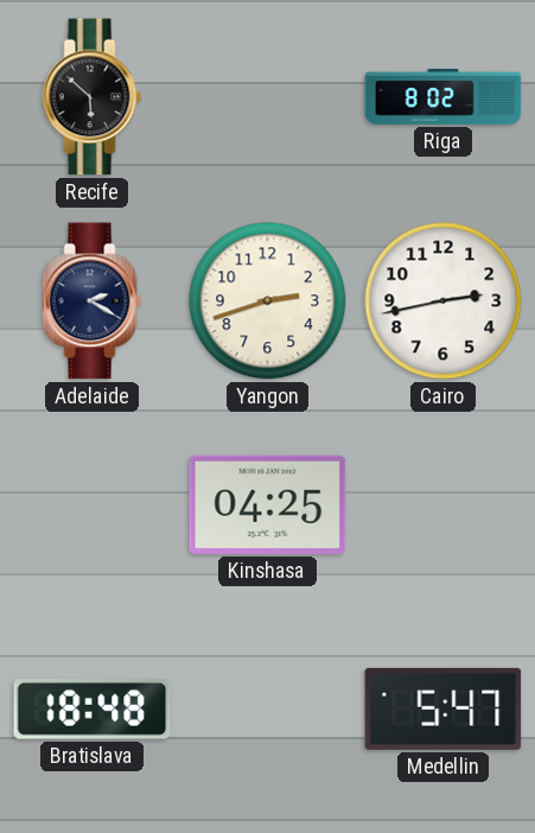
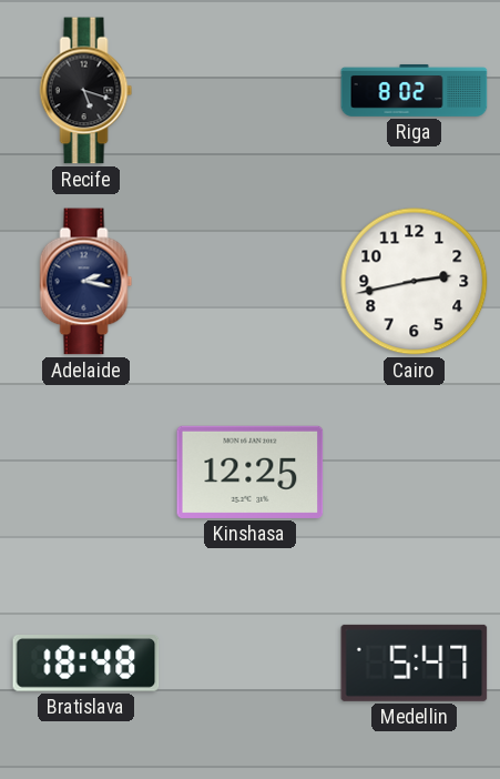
Recife: 5:52 -> 5:18
Adelaide: 2:20 -> 2:17
Yangon: 2:42 -> none
Kinshasa: 04:25 -> 12:25
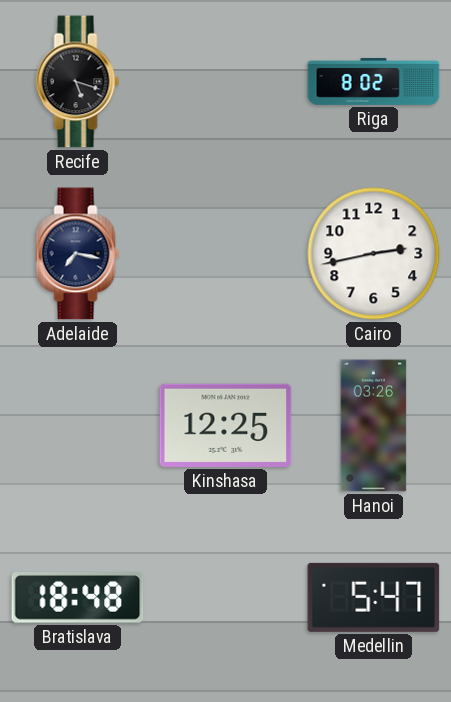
Adelaide: 2:17 -> 7:17
Hanoi: none -> 03:26
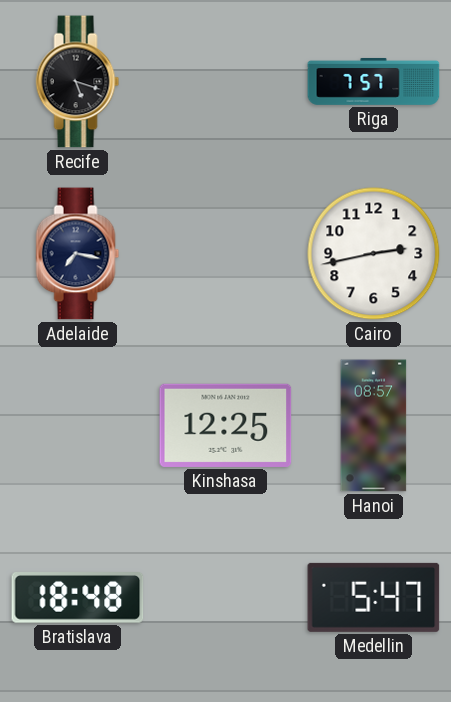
Riga: 8:02 -> 7:57
Hanoi: 03:26 -> 08:57
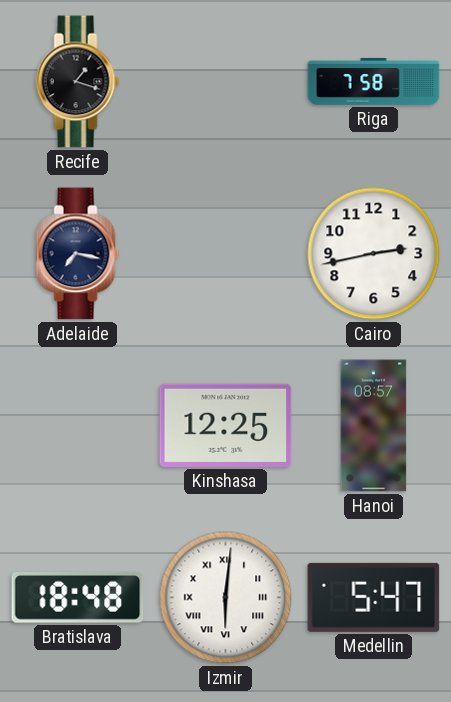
Recife: 5:18 -> 1:18
Riga: 7:57 -> 7:58
Izmir: none -> 6:01
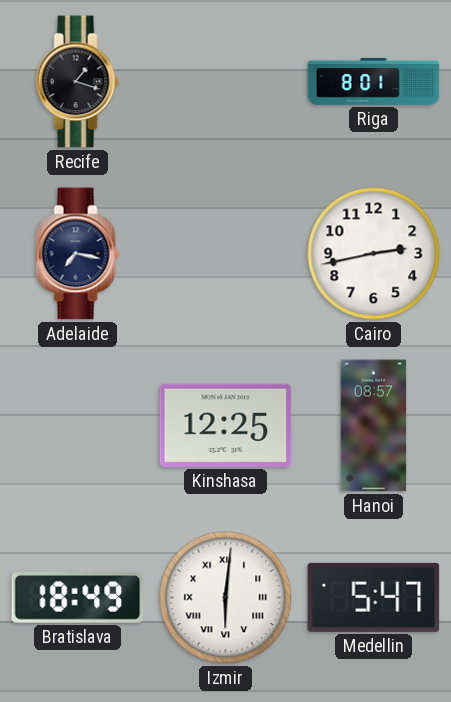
Riga: 7:58 -> 8:01
Bratislava: 18:48 -> 18:49
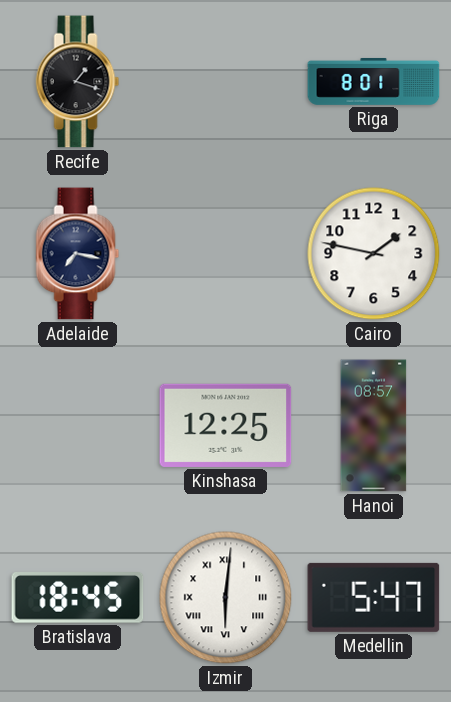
Cairo: 2:43 -> 1:47
Bratislava: 18:49 -> 18:45
